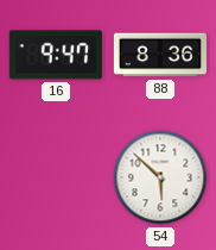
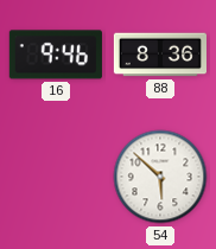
16: 9:47 -> 9:46
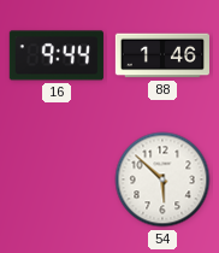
16: 9:46 -> 9:44
88: 8:36 -> 1:46
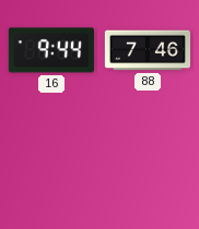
88: 1:46 -> 7:46
54: 5:52 -> none
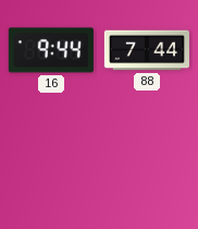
88: 7:46 -> 7:44
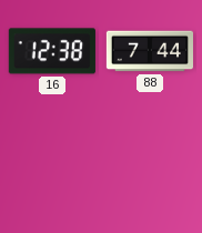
16: 9:44 -> 12:38
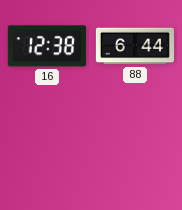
88: 7:44 -> 6:44
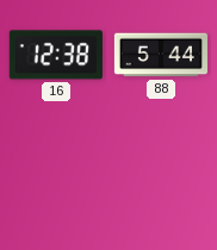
88: 6:44 -> 5:44
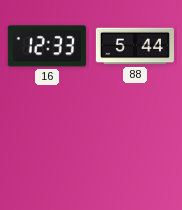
16: 12:38 -> 12:33
